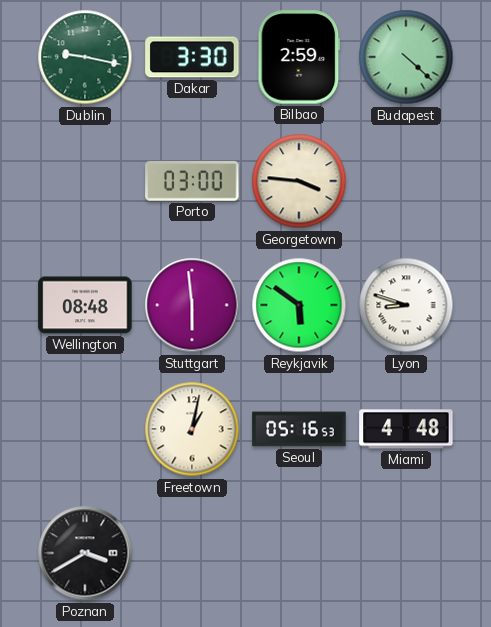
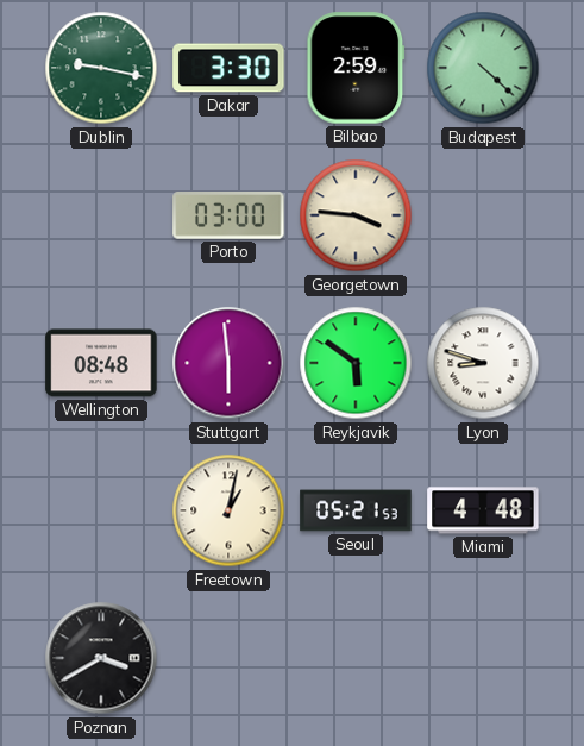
Seoul: 05:16 -> 05:21
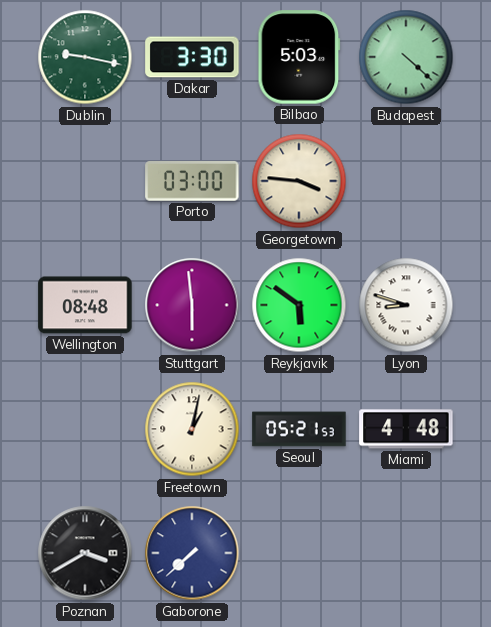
Bilbao: 2:59 -> 5:03
Gaborone: none -> 7:38
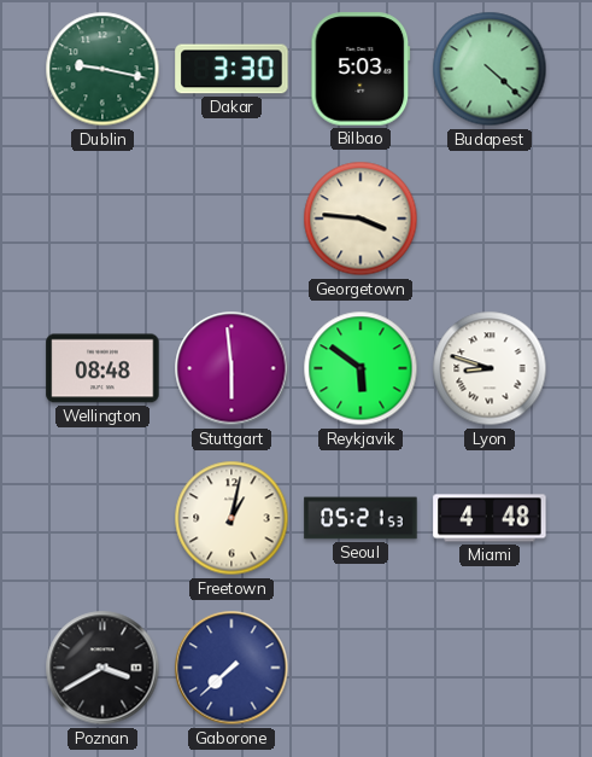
Porto: 03:00 -> none
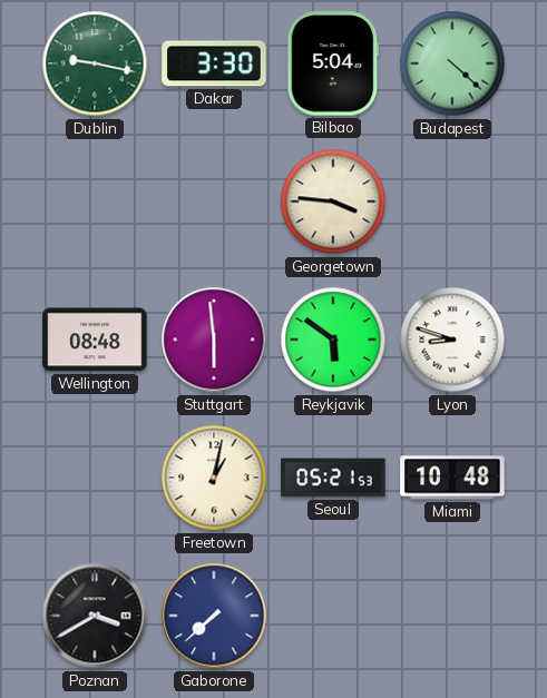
Bilbao: 5:03 -> 5:04
Miami: 4:48 -> 10:48
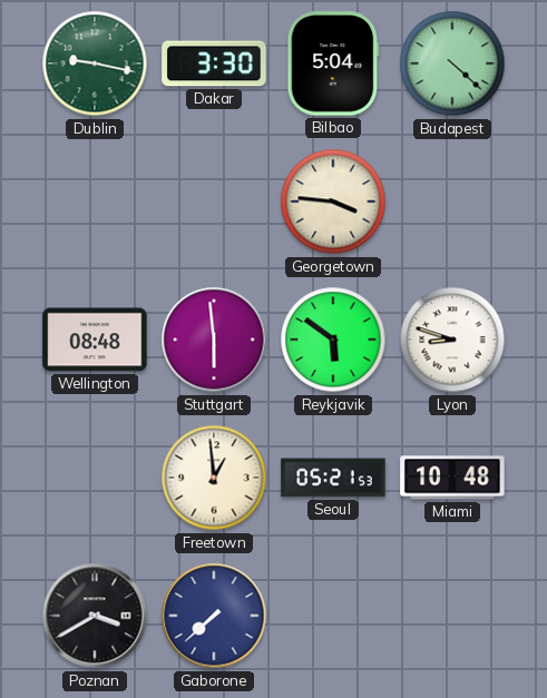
Freetown: 1:02 -> 12:59
